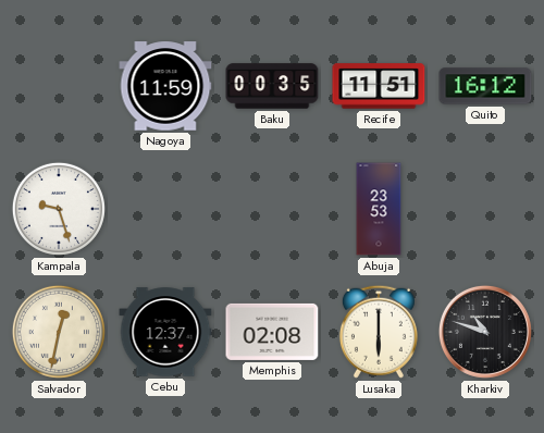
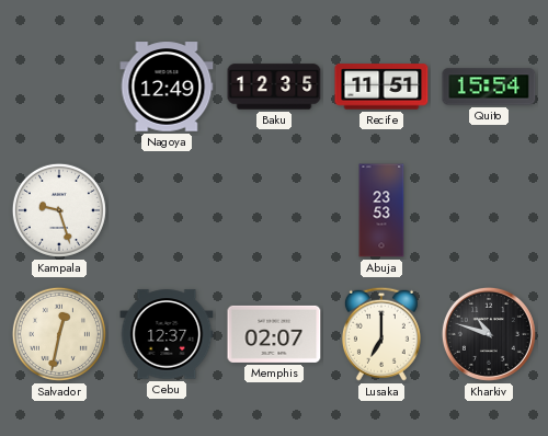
Nagoya: 11:59 -> 12:49
Baku: 00:35 -> 12:35
Quito: 16:12 -> 15:54
Memphis: 02:08 -> 02:07
Lusaka: 6:00 -> 7:00
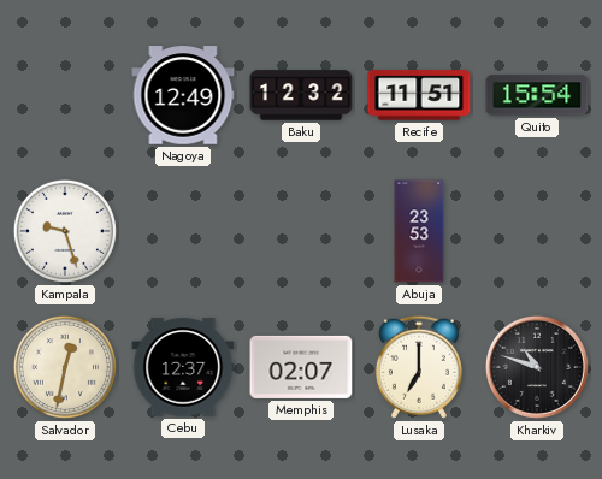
Baku: 12:35 -> 12:32
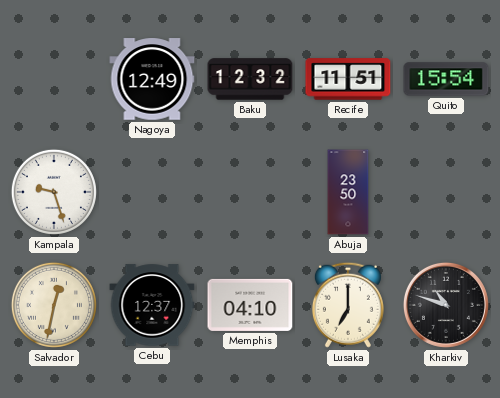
Abuja: 23:53 -> 23:50
Memphis: 02:07 -> 04:10
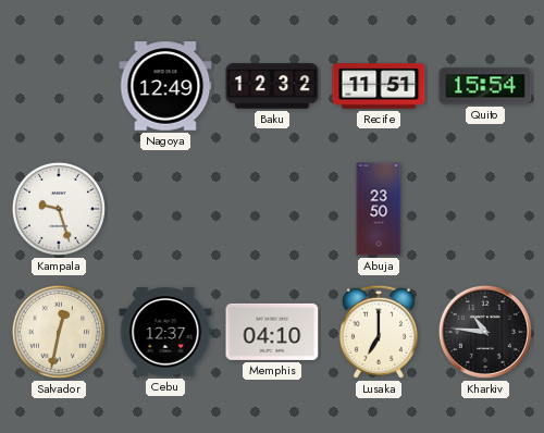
Kharkiv: 10:48 -> 10:46
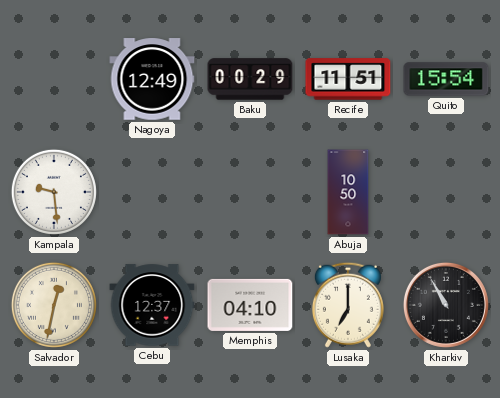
Baku: 12:32 -> 00:29
Kampala: 9:27 -> 9:29
Abuja: 23:50 -> 10:50
Kharkiv: 10:46 -> 10:55
